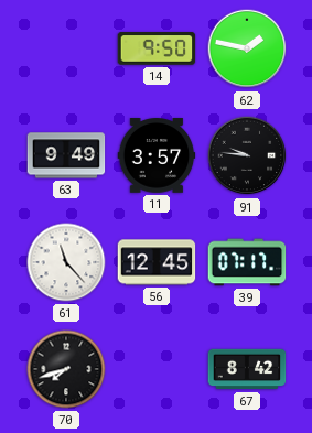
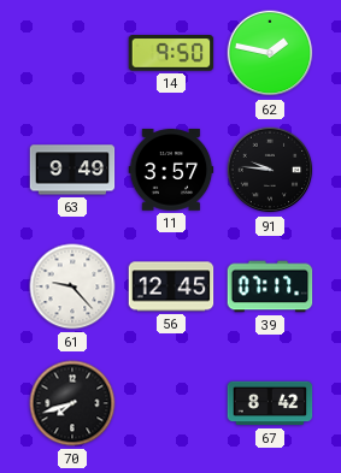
61: 11:23 -> 9:23
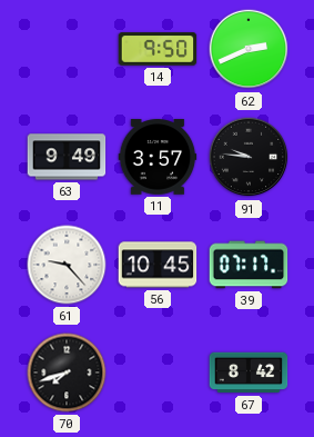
62: 1:47 -> 2:41
56: 12:45 -> 10:45
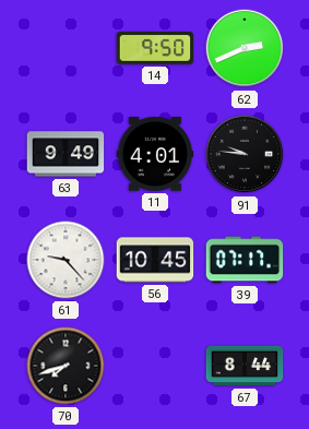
11: 3:57 -> 4:01
67: 8:42 -> 8:44
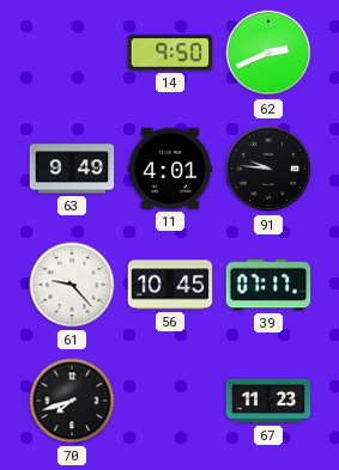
67: 8:44 -> 11:23
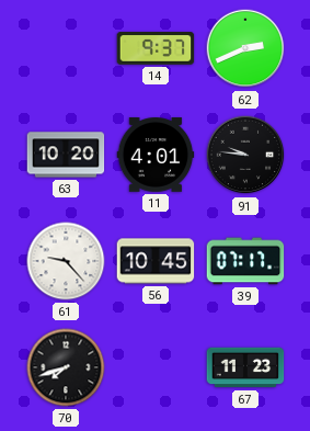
14: 9:50 -> 9:37
63: 9:49 -> 10:20
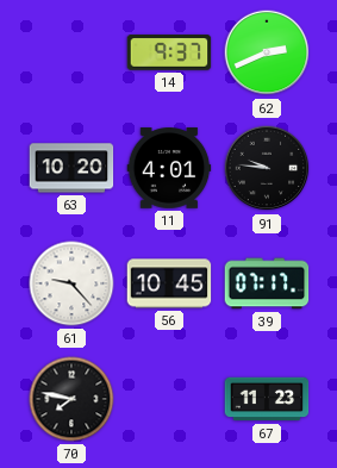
70: 7:42 -> 7:47
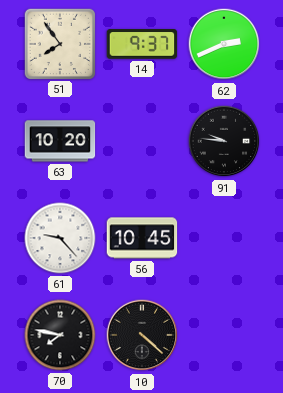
51: none -> 7:54
11: 4:01 -> none
39: 07:17 -> none
10: none -> 4:22
67: 11:23 -> none
